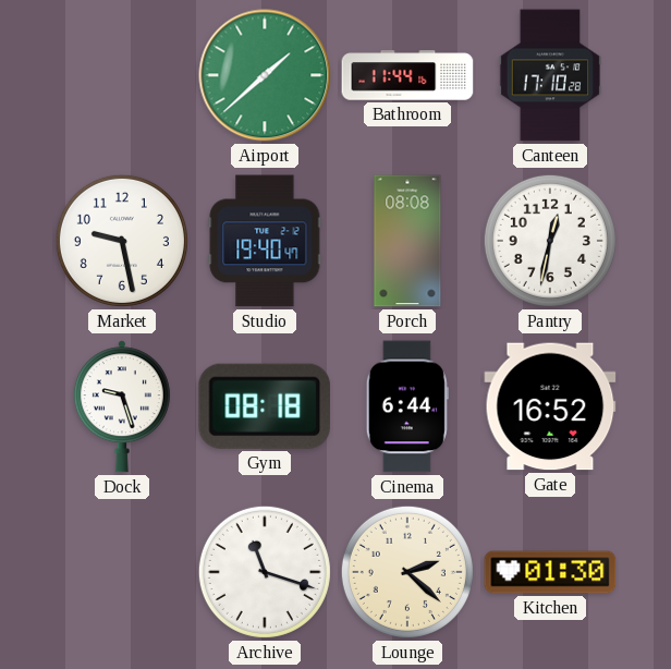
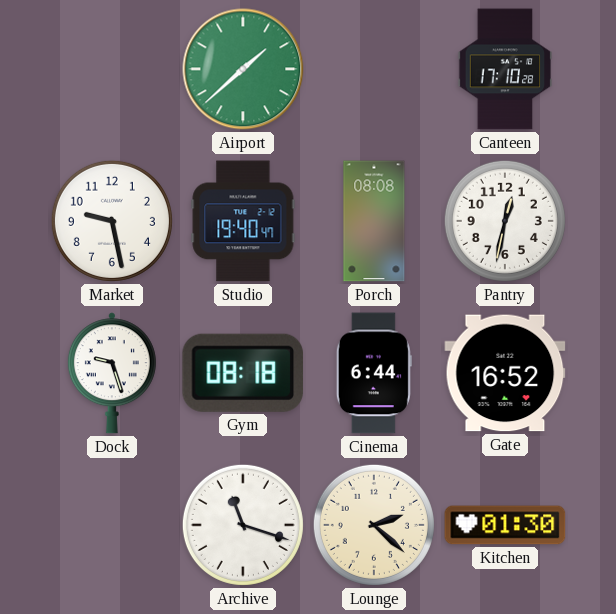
Bathroom: 11:44 -> none
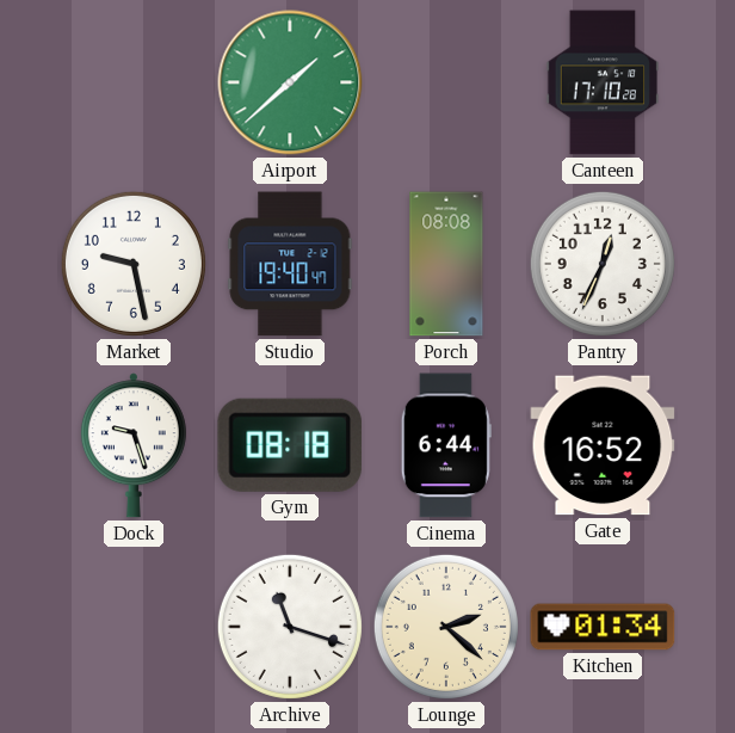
Pantry: 12:32 -> 12:34
Kitchen: 01:30 -> 01:34
